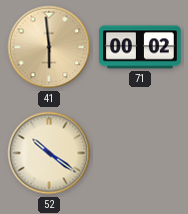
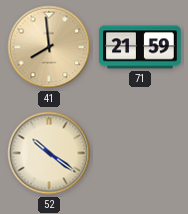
41: 5:59 -> 7:59
71: 00:02 -> 21:59
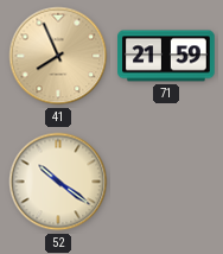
41: 7:59 -> 7:56
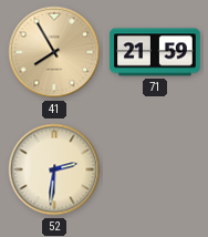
41: 7:56 -> 7:55
52: 10:21 -> 2:31
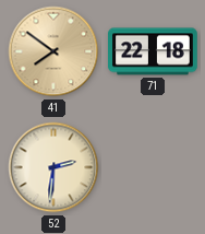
41: 7:55 -> 7:51
71: 21:59 -> 22:18
